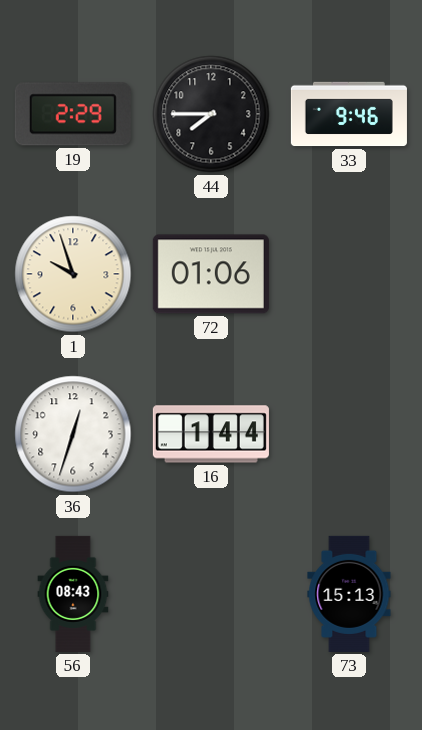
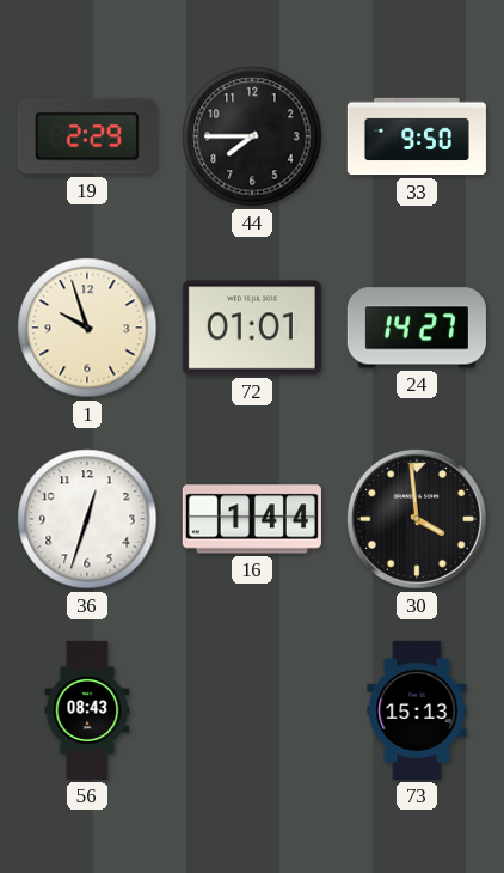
33: 9:46 -> 9:50
72: 01:06 -> 01:01
24: none -> 14:27
30: none -> 3:59
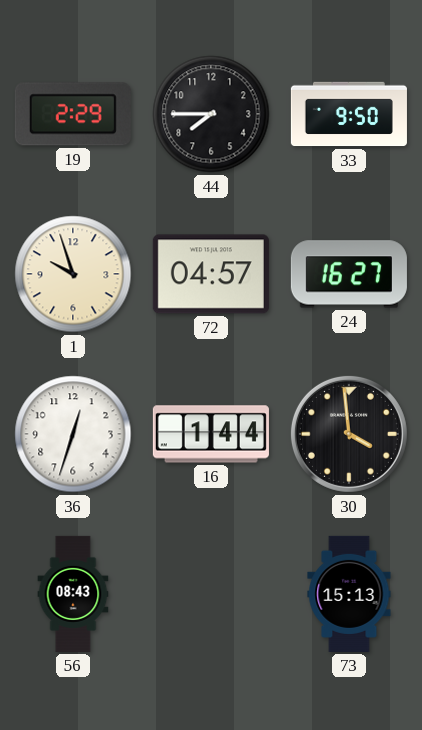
72: 01:01 -> 04:57
24: 14:27 -> 16:27
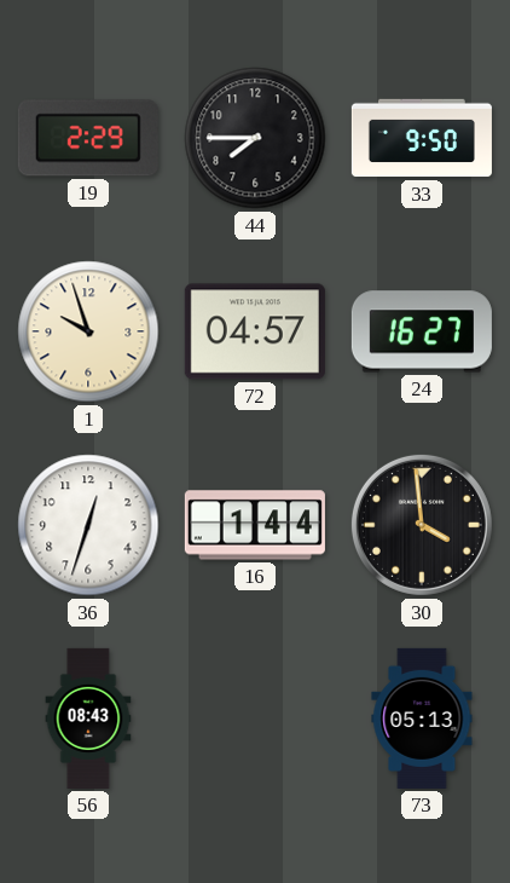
73: 15:13 -> 05:13
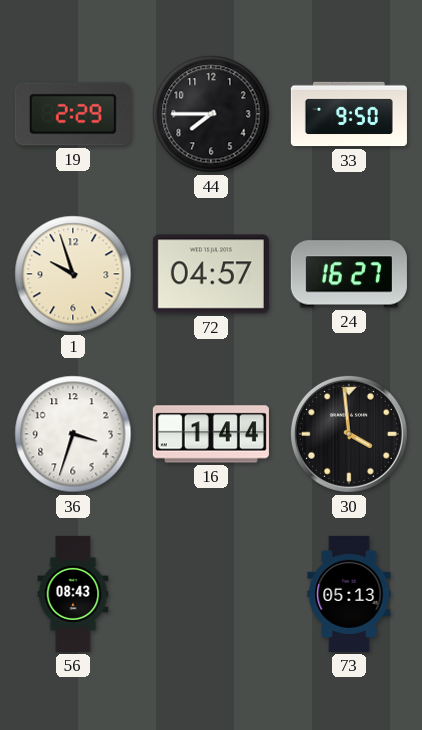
36: 12:33 -> 3:33
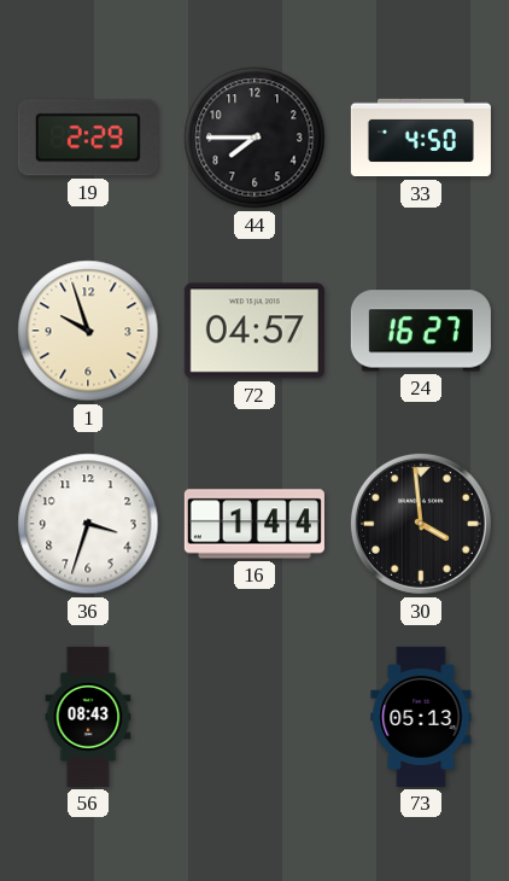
33: 9:50 -> 4:50
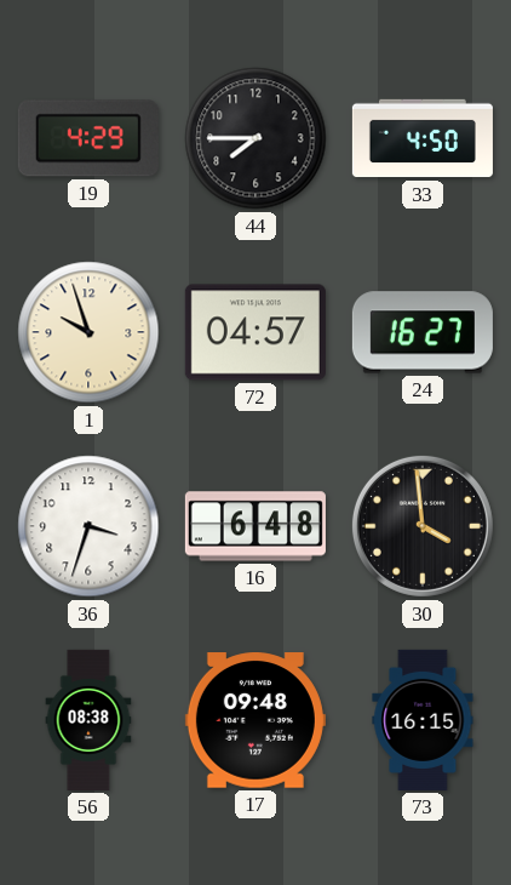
19: 2:29 -> 4:29
16: 1:44 -> 6:48
56: 08:43 -> 08:38
17: none -> 09:48
73: 05:13 -> 16:15
